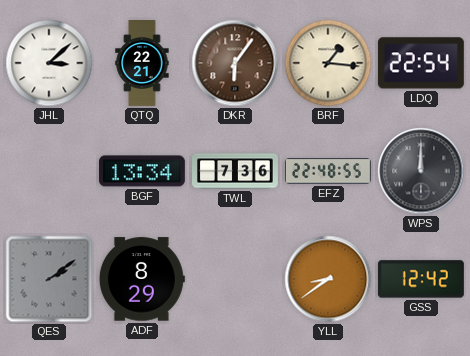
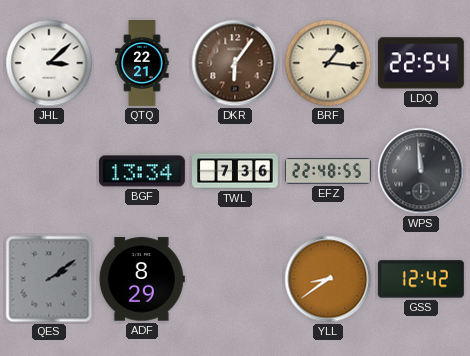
WPS: 12:00 -> 11:59
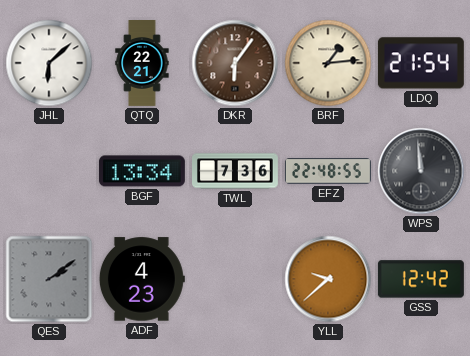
JHL: 3:08 -> 6:08
BRF: 1:16 -> 1:14
LDQ: 22:54 -> 21:54
ADF: 8:29 -> 4:23
YLL: 8:39 -> 9:38
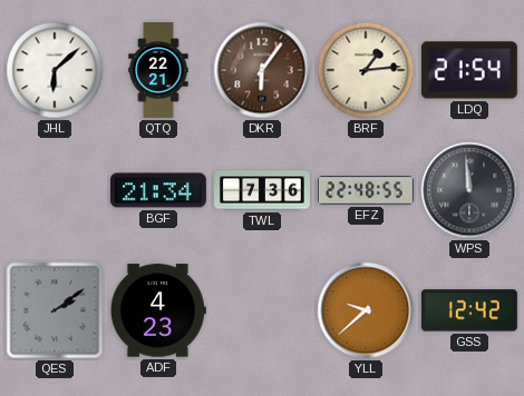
BGF: 13:34 -> 21:34
